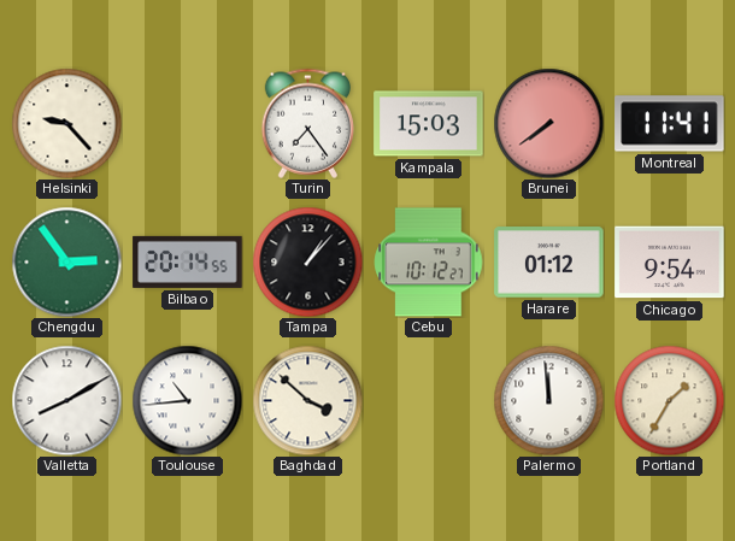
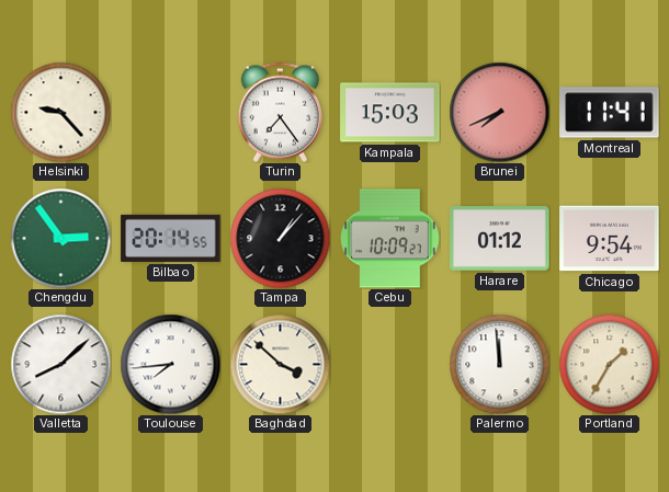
Brunei: 7:39 -> 7:41
Cebu: 10:12 -> 10:09
Valletta: 8:10 -> 8:08
Toulouse: 10:44 -> 7:44
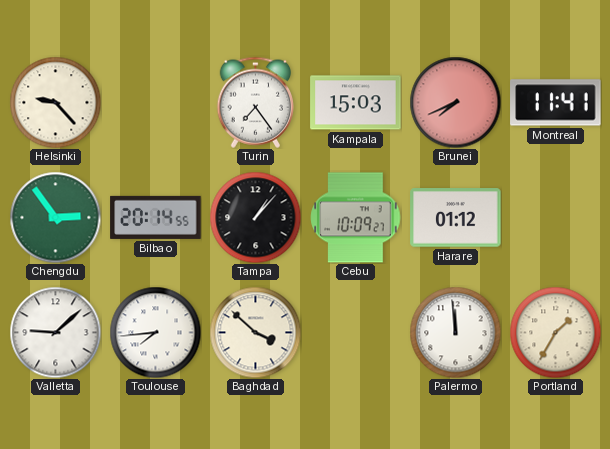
Chicago: 9:54 -> none
Valletta: 8:08 -> 9:08
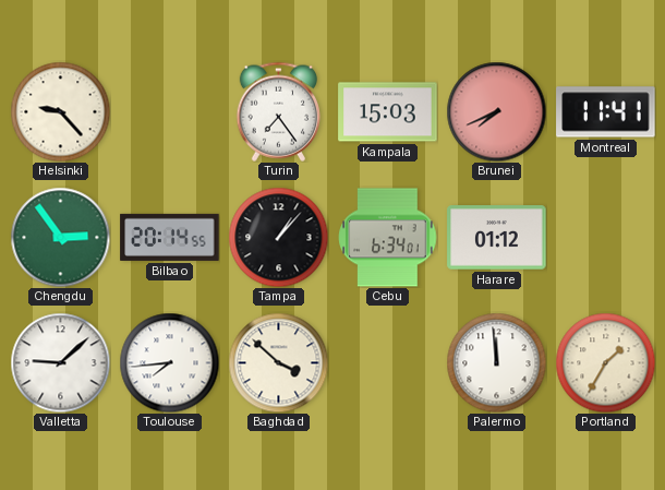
Cebu: 10:09 -> 6:34
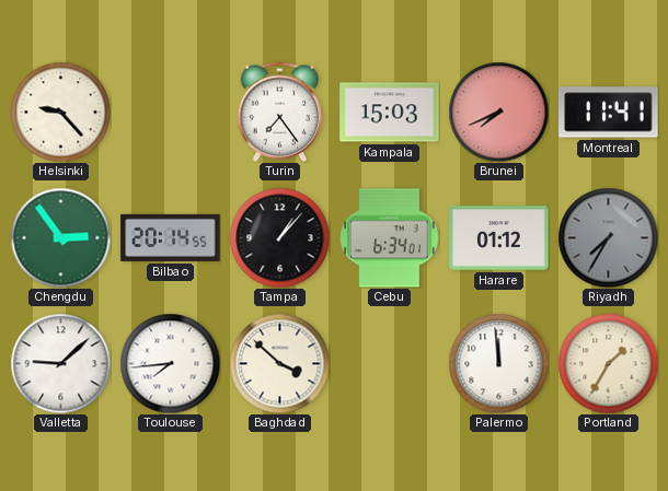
Riyadh: none -> 7:35
